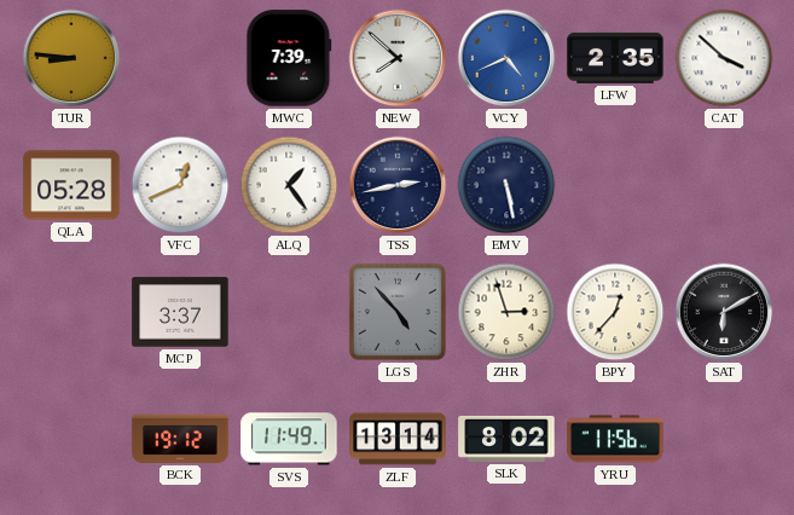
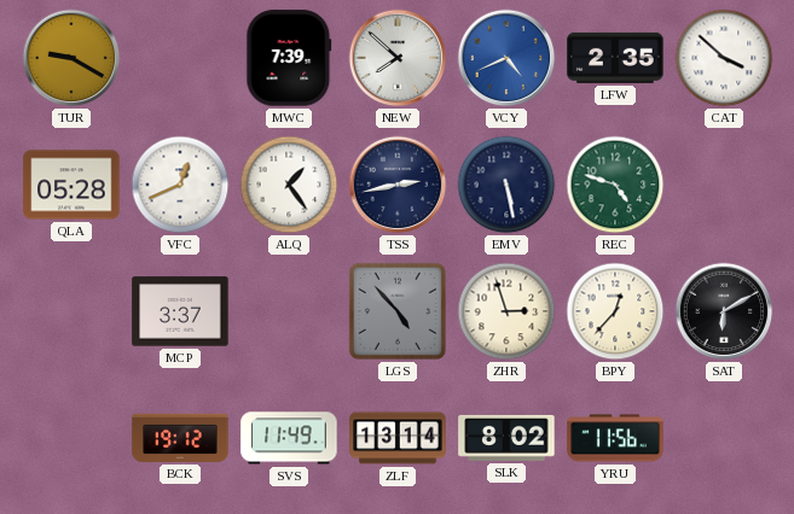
TUR: 8:46 -> 9:20
REC: none -> 4:48
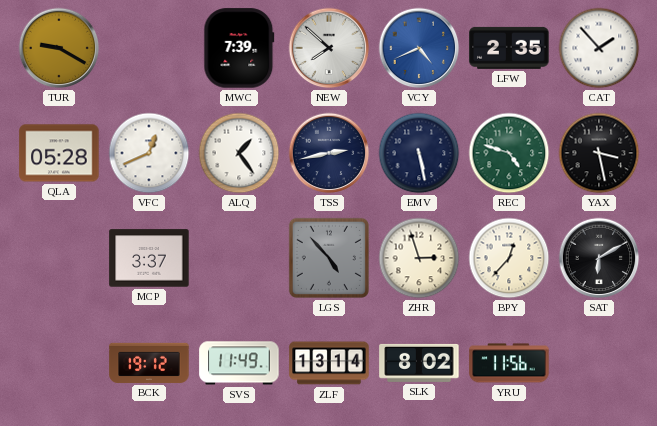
CAT: 3:52 -> 1:53
YAX: none -> 3:28
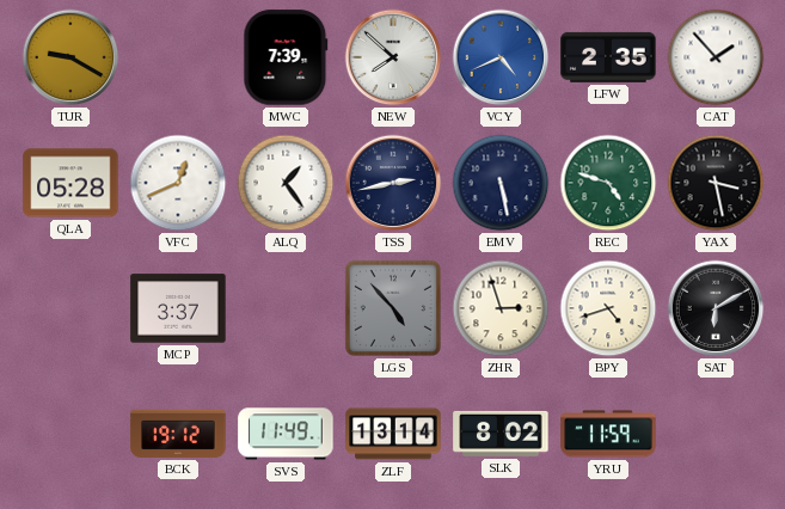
BPY: 12:37 -> 4:42
YRU: 11:56 -> 11:59
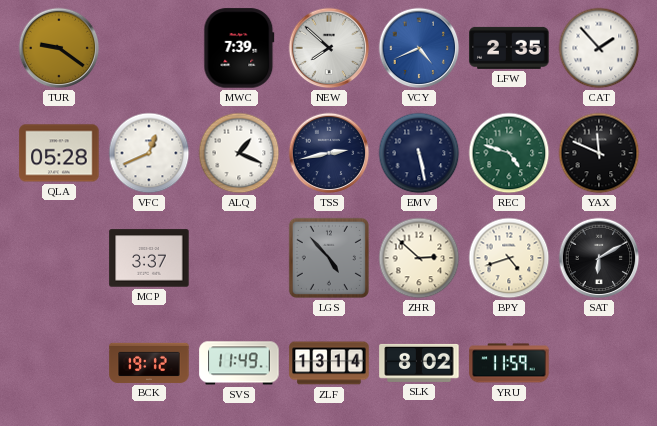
TUR: 9:20 -> 9:21
ALQ: 1:24 -> 1:19
YAX: 3:28 -> 11:49
ZHR: 2:57 -> 2:52
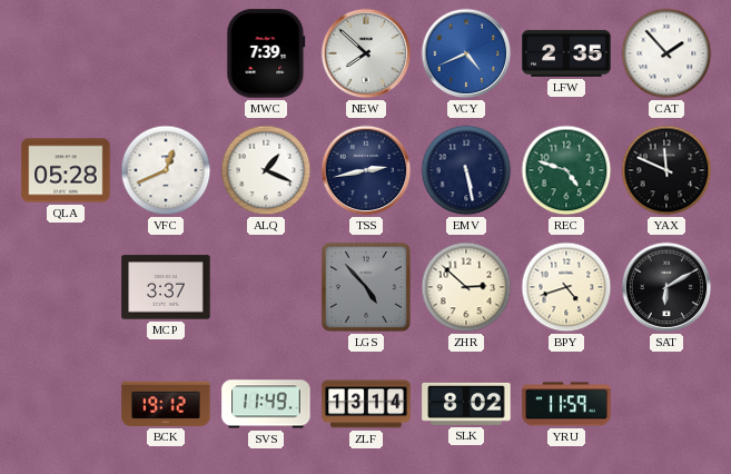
TUR: 9:21 -> none
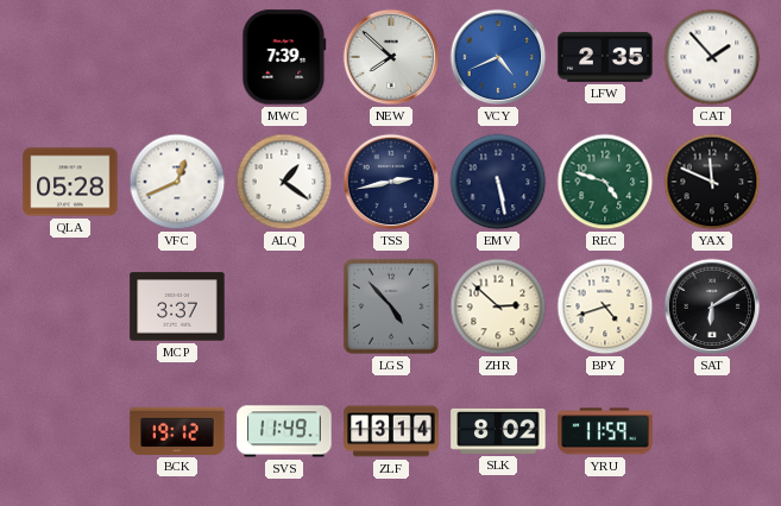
ALQ: 1:19 -> 1:21
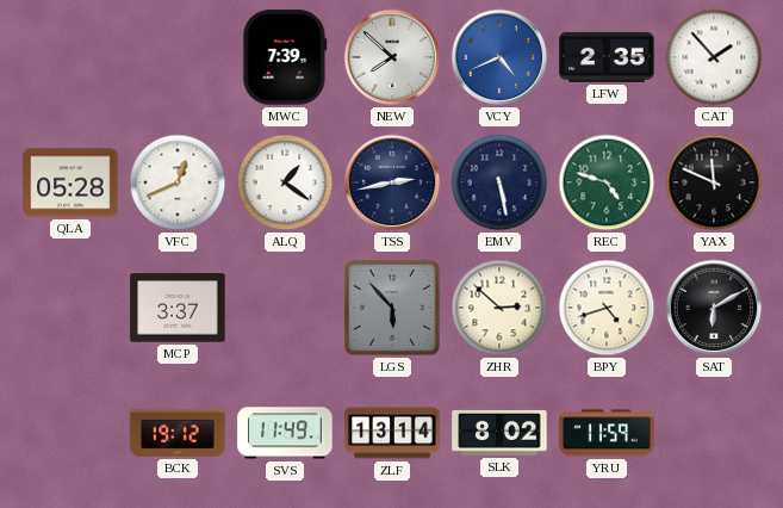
LGS: 4:53 -> 5:53
